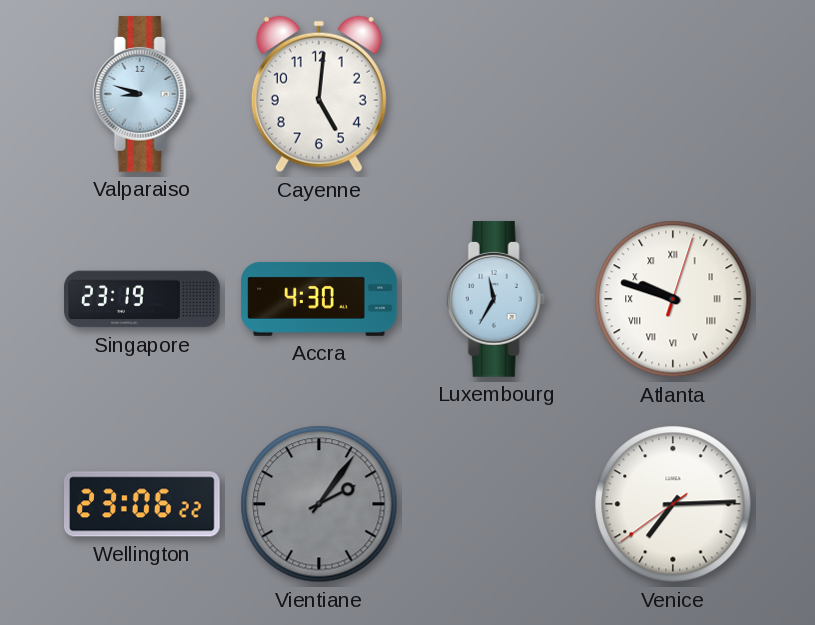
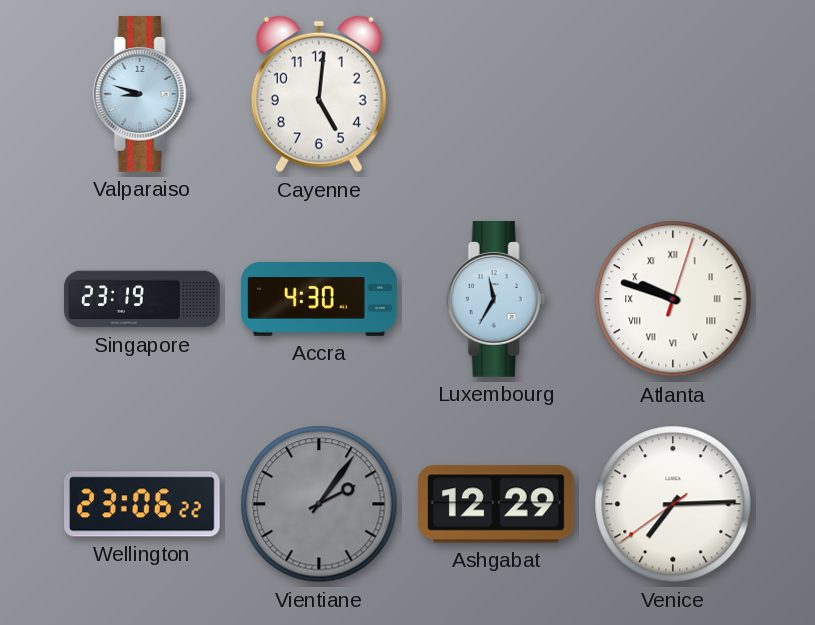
Ashgabat: none -> 12:29
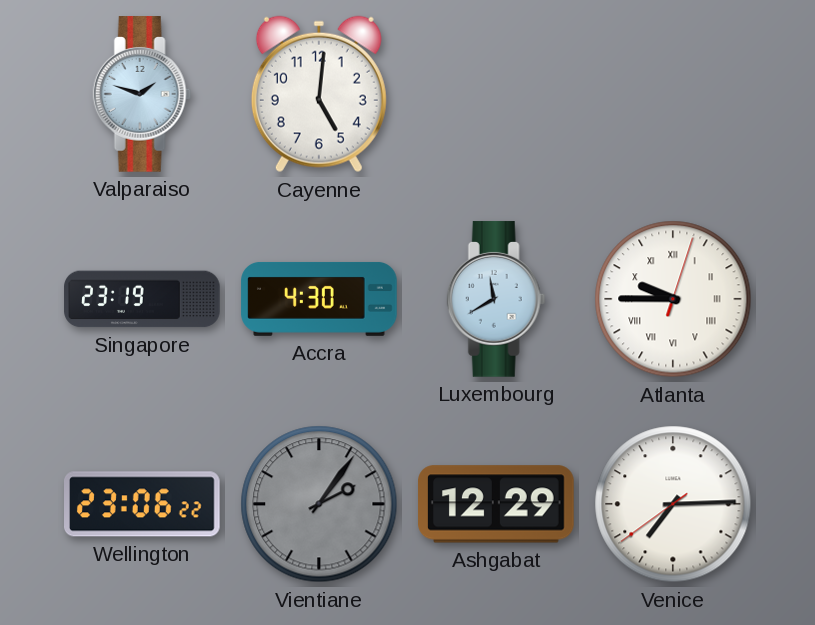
Valparaiso: 8:48 -> 1:48
Luxembourg: 11:35 -> 11:40
Atlanta: 9:48 -> 9:45
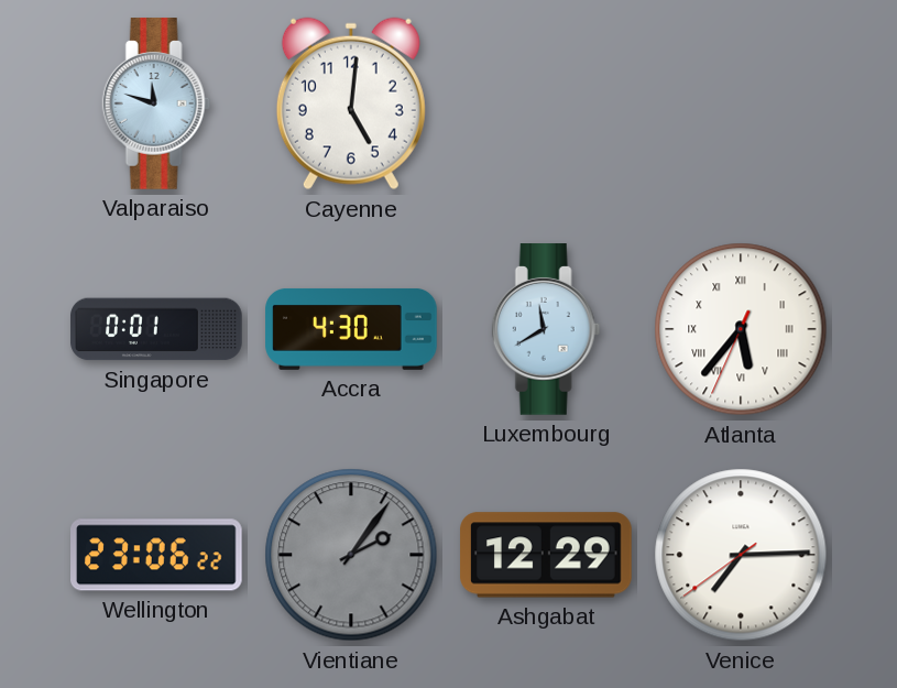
Valparaiso: 1:48 -> 11:48
Singapore: 23:19 -> 0:01
Atlanta: 9:45 -> 5:36
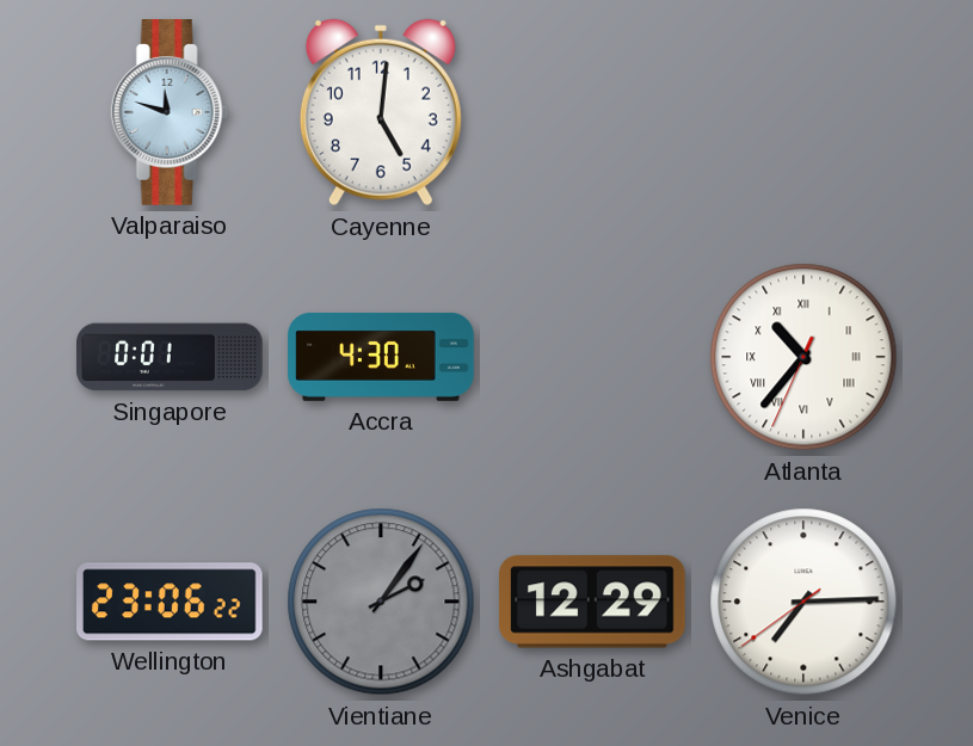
Luxembourg: 11:40 -> none
Atlanta: 5:36 -> 10:36
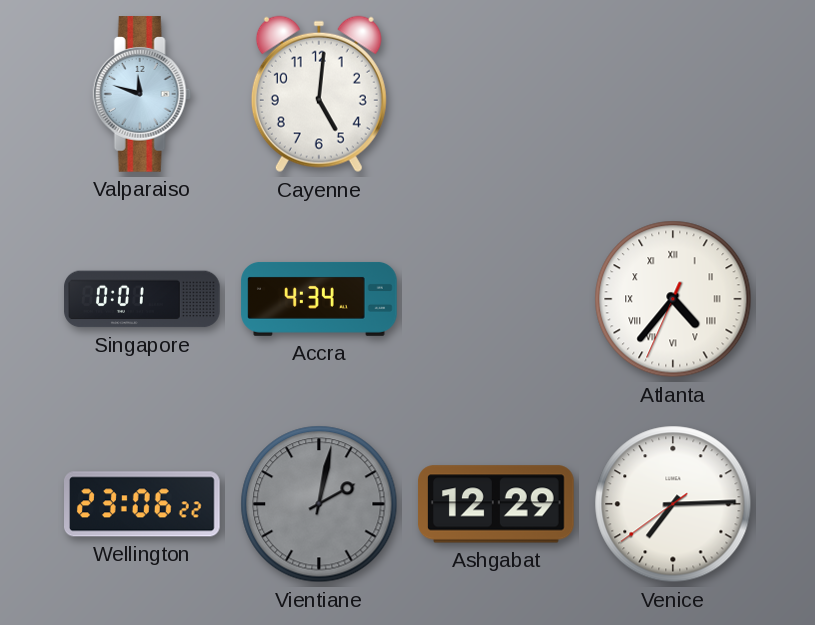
Accra: 4:30 -> 4:34
Atlanta: 10:36 -> 4:36
Vientiane: 2:06 -> 2:02
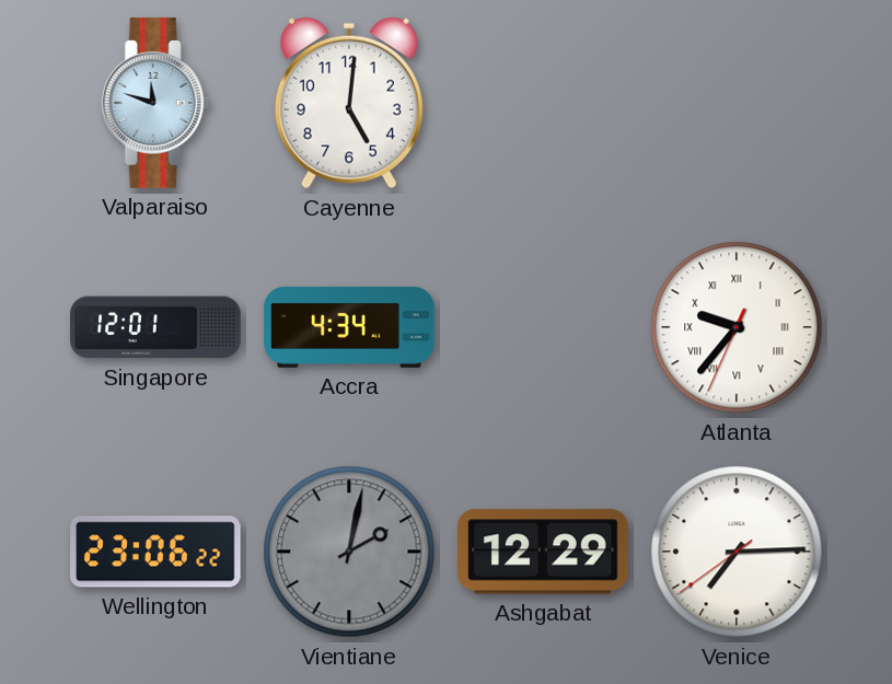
Singapore: 0:01 -> 12:01
Atlanta: 4:36 -> 9:36
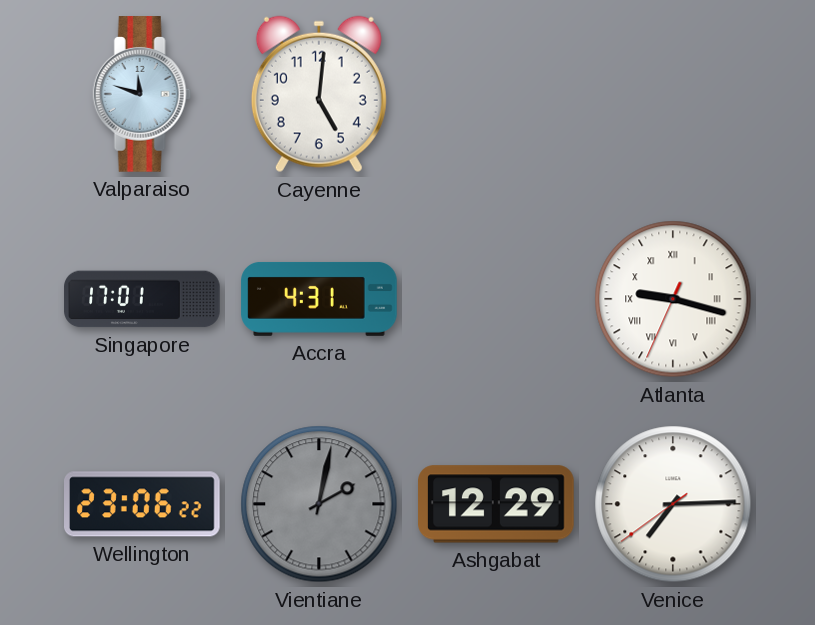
Singapore: 12:01 -> 17:01
Accra: 4:34 -> 4:31
Atlanta: 9:36 -> 9:17
